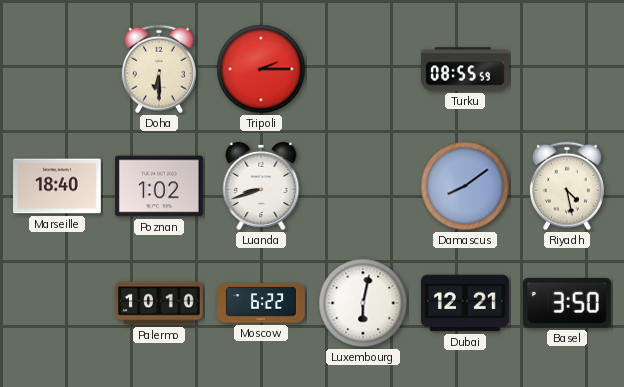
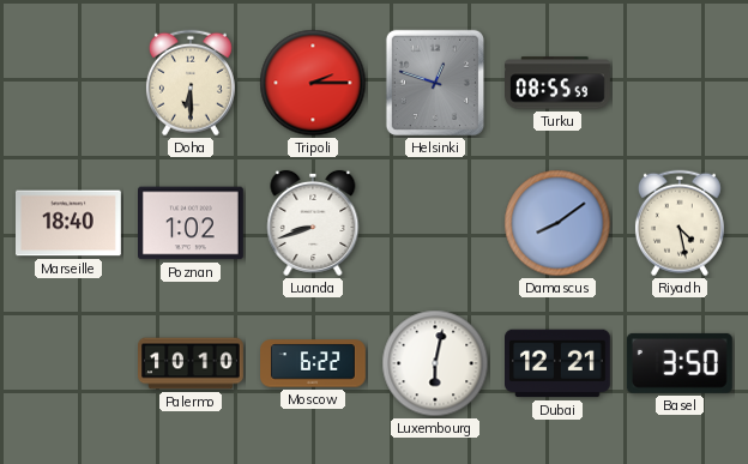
Helsinki: none -> 12:48
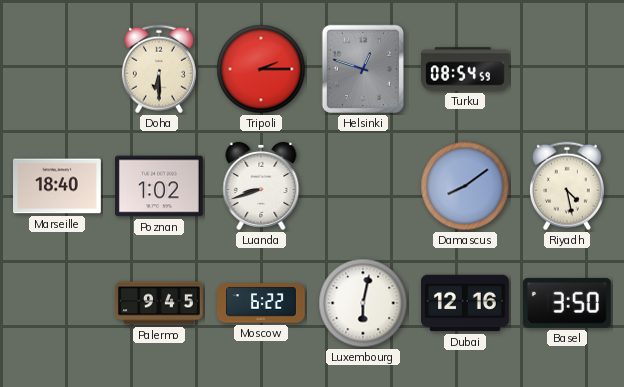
Turku: 08:55 -> 08:54
Palermo: 10:10 -> 9:45
Dubai: 12:21 -> 12:16
